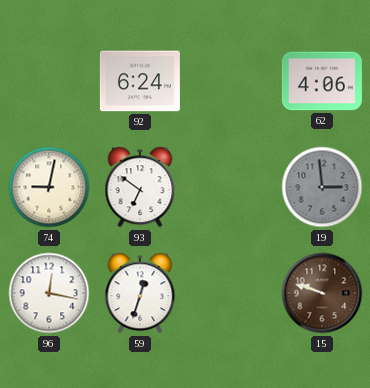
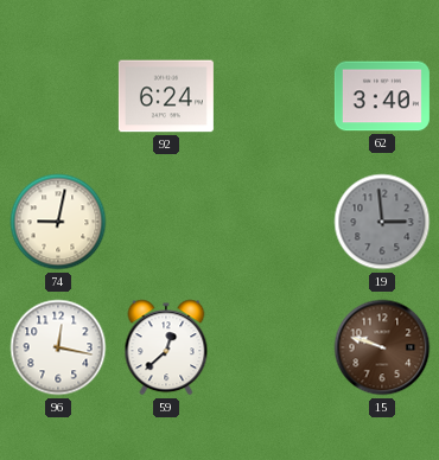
62: 4:06 -> 3:40
93: 6:51 -> none
59: 12:33 -> 12:38
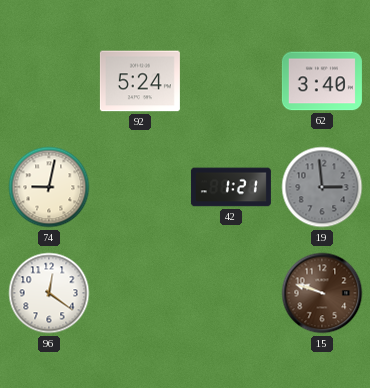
92: 6:24 -> 5:24
42: none -> 1:21
96: 12:17 -> 12:21
59: 12:38 -> none
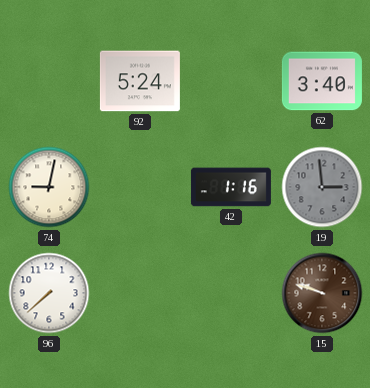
42: 1:21 -> 1:16
96: 12:21 -> 7:38
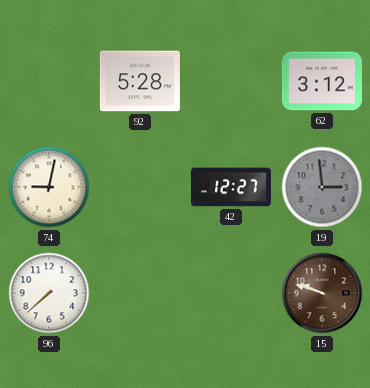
92: 5:24 -> 5:28
62: 3:40 -> 3:12
42: 1:16 -> 12:27
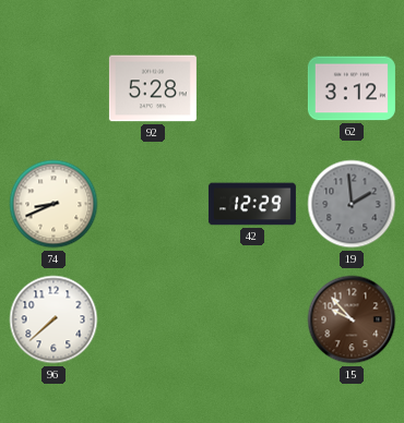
74: 9:02 -> 8:41
42: 12:27 -> 12:29
19: 2:59 -> 1:59
15: 9:48 -> 9:53
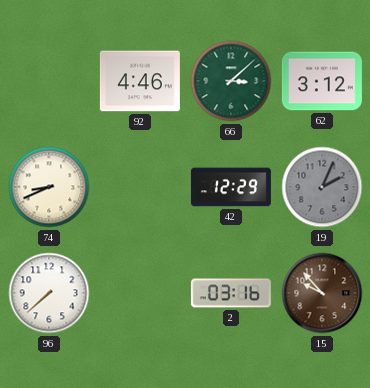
92: 5:28 -> 4:46
66: none -> 3:08
19: 1:59 -> 2:04
2: none -> 03:16
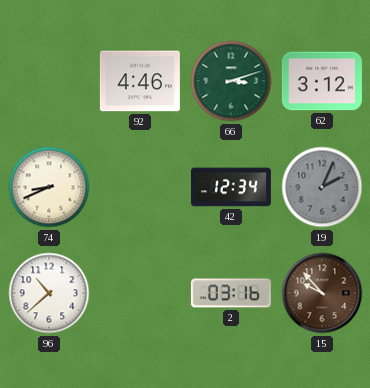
66: 3:08 -> 3:12
42: 12:29 -> 12:34
96: 7:38 -> 10:38
